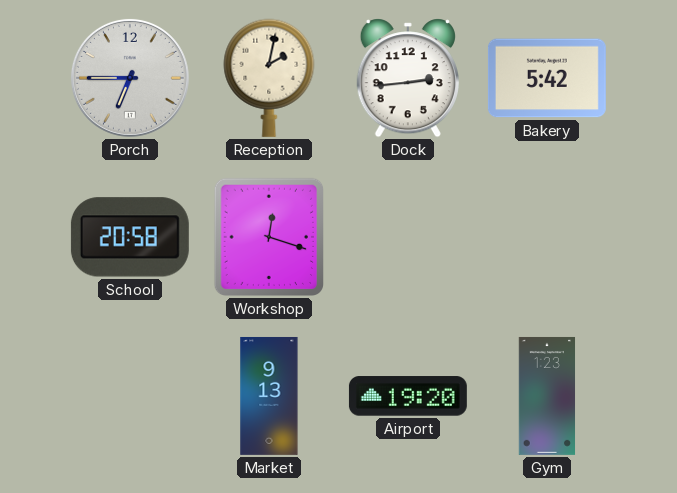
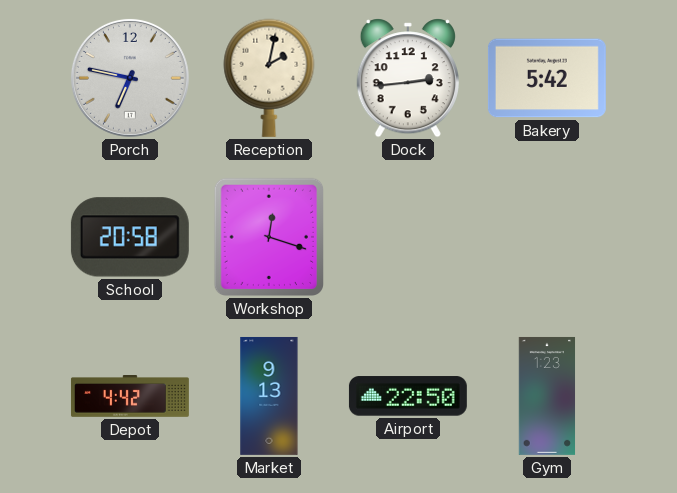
Porch: 6:45 -> 6:47
Depot: none -> 4:42
Airport: 19:20 -> 22:50
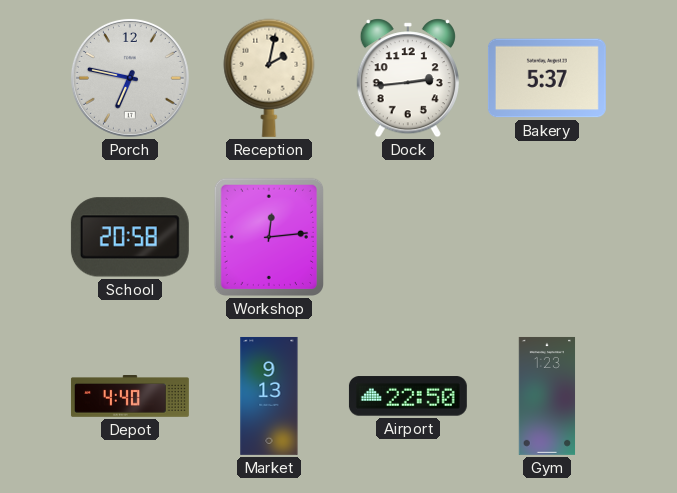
Bakery: 5:42 -> 5:37
Workshop: 12:18 -> 12:14
Depot: 4:42 -> 4:40
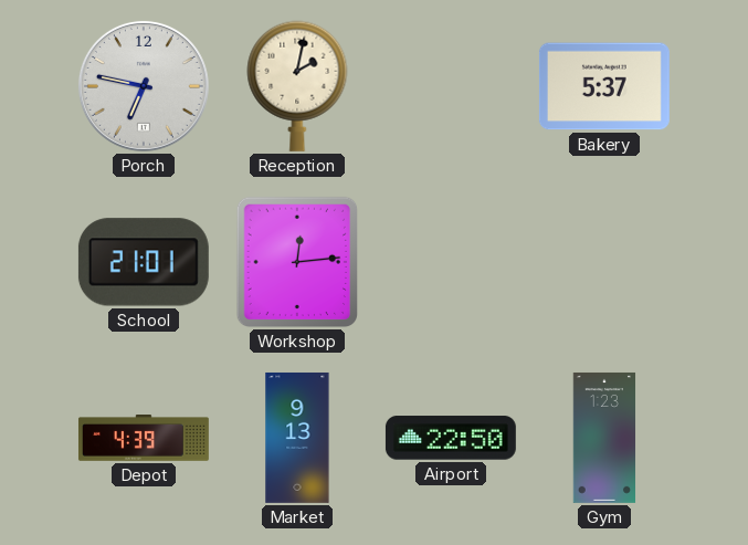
Dock: 2:44 -> none
School: 20:58 -> 21:01
Depot: 4:40 -> 4:39
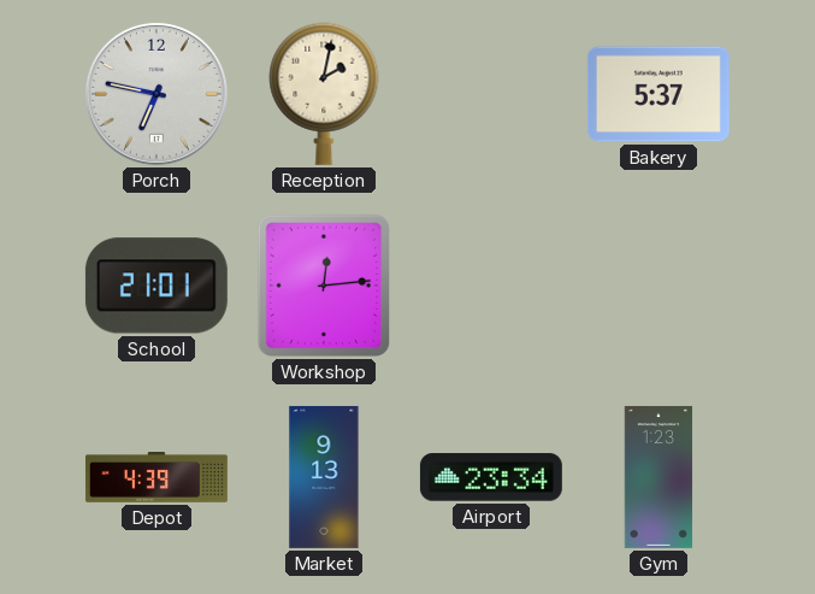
Airport: 22:50 -> 23:34
